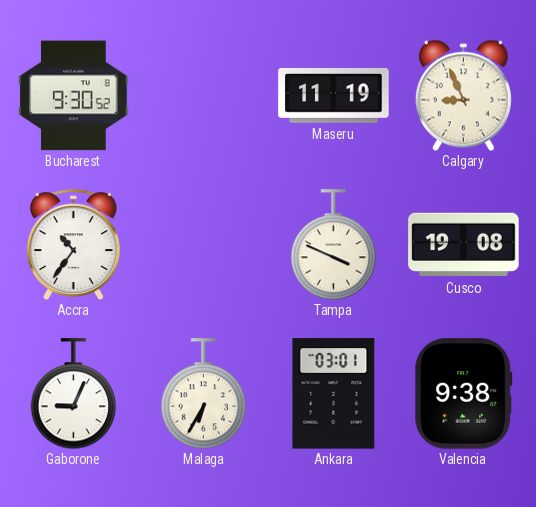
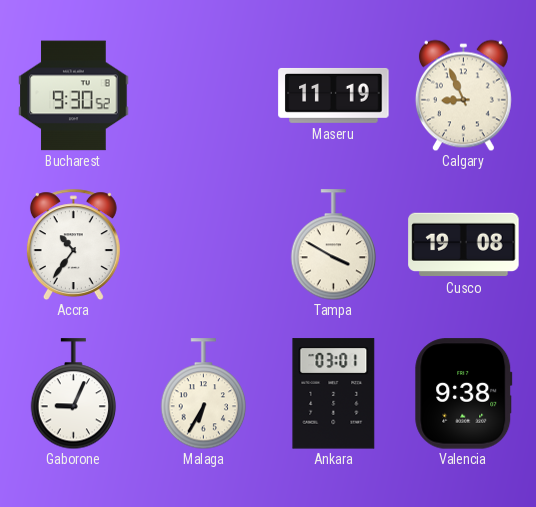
Tampa: 3:49 -> 3:50
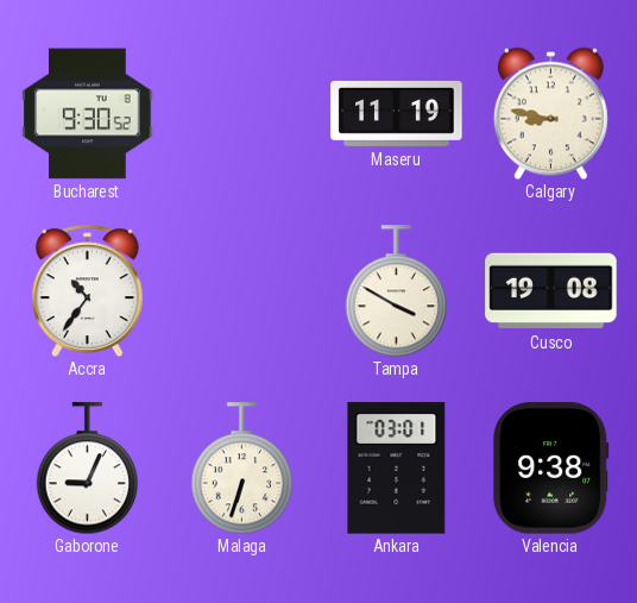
Calgary: 8:56 -> 8:47
Malaga: 6:35 -> 6:33
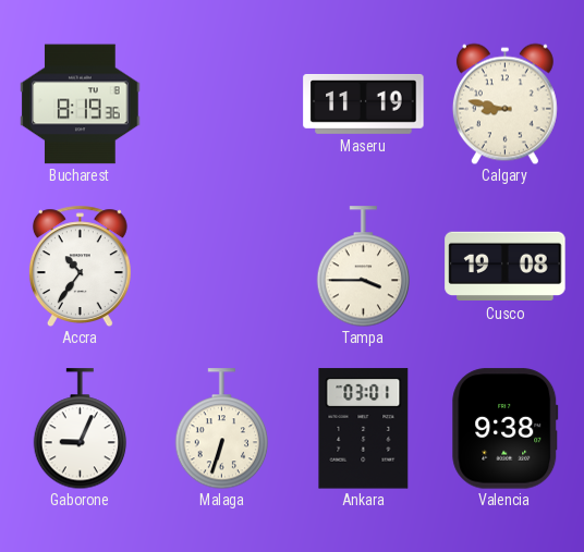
Bucharest: 9:30 -> 8:19
Tampa: 3:50 -> 3:45
